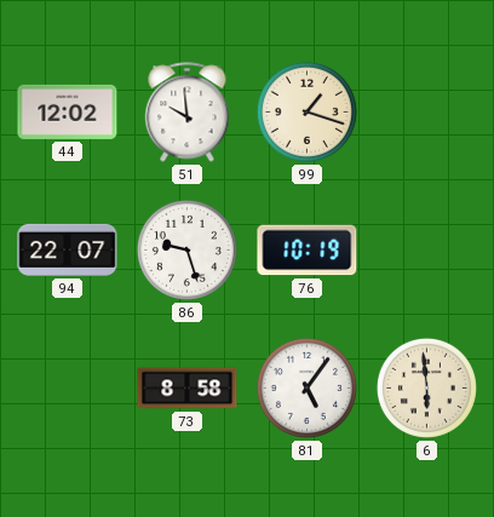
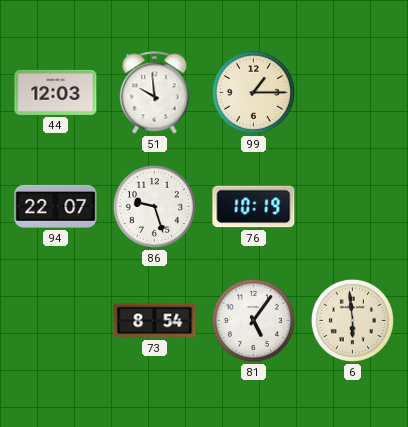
44: 12:02 -> 12:03
99: 1:18 -> 1:15
73: 8:58 -> 8:54
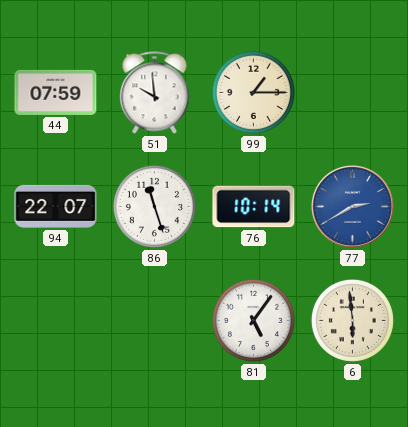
44: 12:03 -> 07:59
86: 9:27 -> 11:27
76: 10:19 -> 10:14
77: none -> 2:40
73: 8:54 -> none
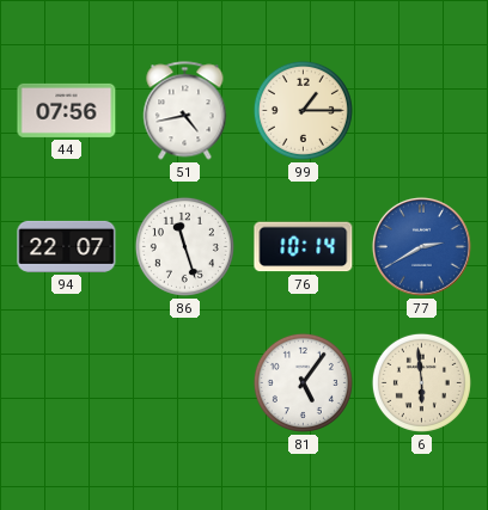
44: 07:59 -> 07:56
51: 9:59 -> 4:43
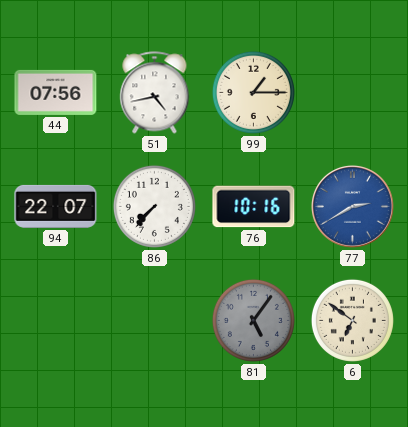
86: 11:27 -> 7:37
76: 10:14 -> 10:16
81 dial: white -> grey
6: 5:59 -> 6:51
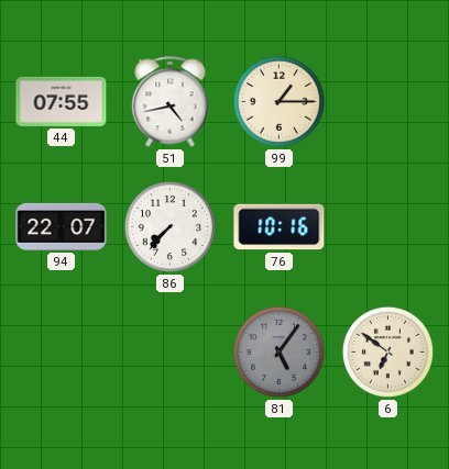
44: 07:56 -> 07:55
77: 2:40 -> none
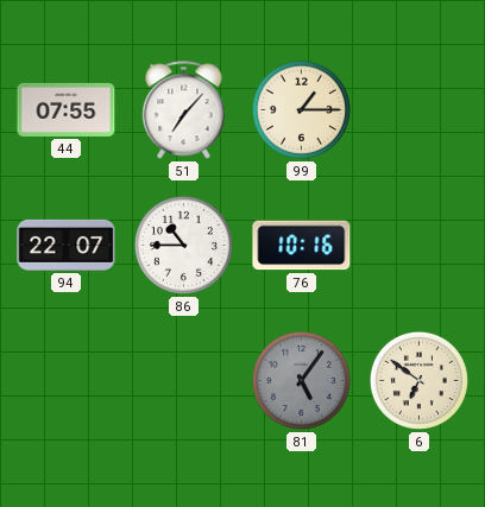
51: 4:43 -> 7:07
86: 7:37 -> 10:45
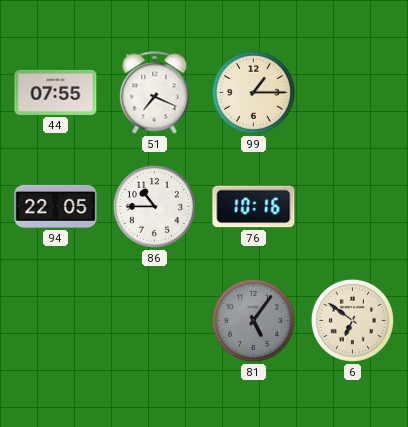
51: 7:07 -> 7:19
94: 22:07 -> 22:05
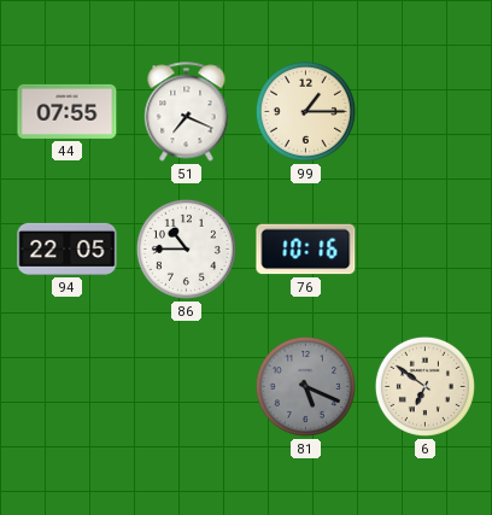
81: 5:06 -> 5:19
